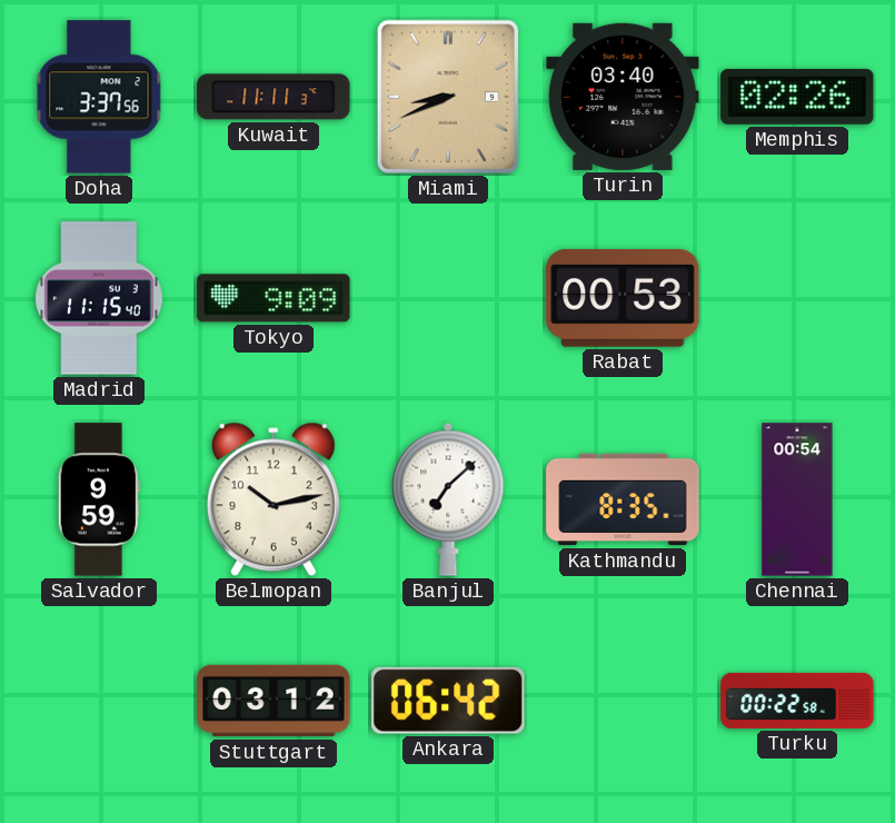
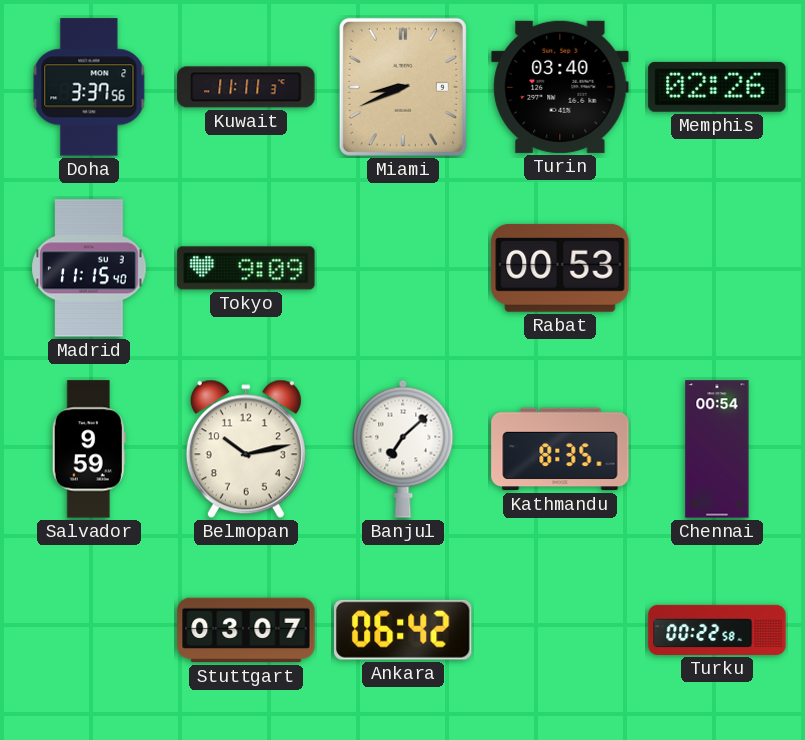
Stuttgart: 03:12 -> 03:07
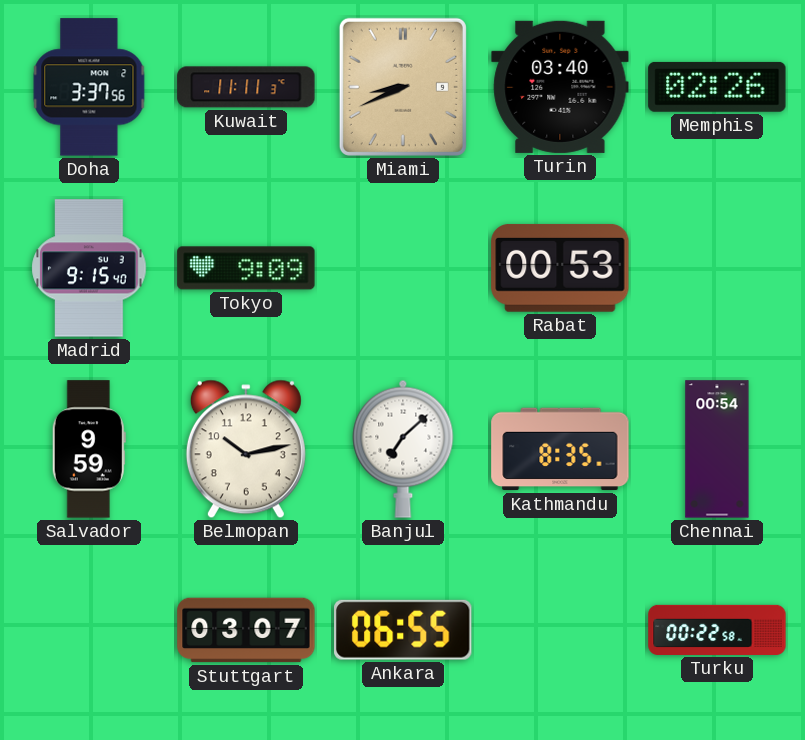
Madrid: 11:15 -> 9:15
Ankara: 06:42 -> 06:55
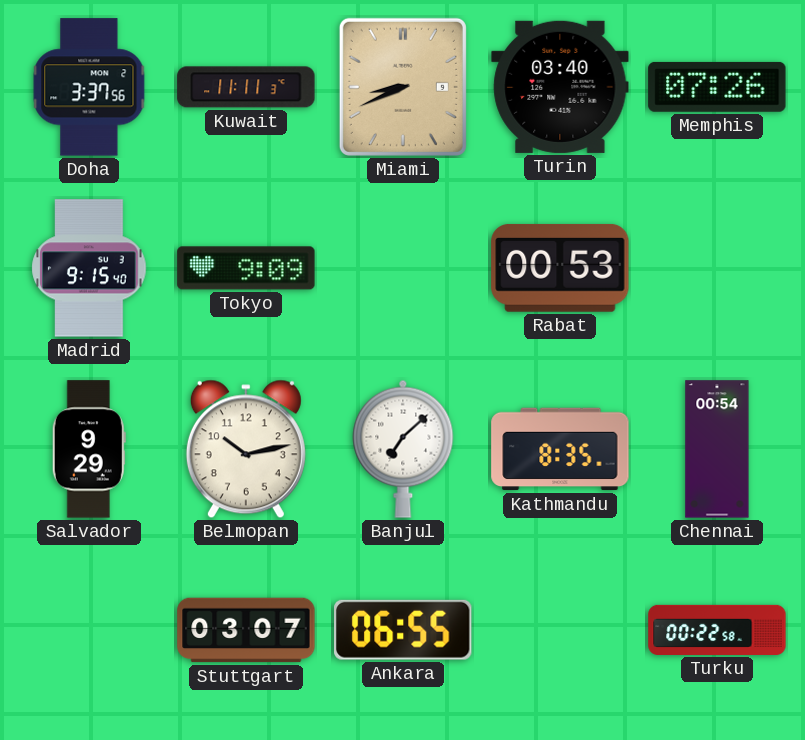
Memphis: 02:26 -> 07:26
Salvador: 9:59 -> 9:29
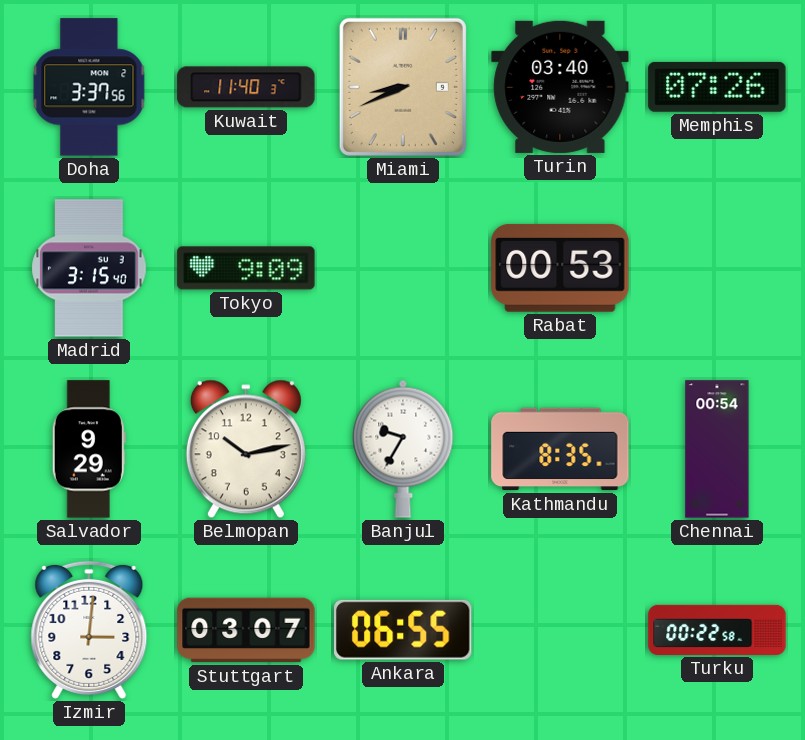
Kuwait: 11:11 -> 11:40
Madrid: 9:15 -> 3:15
Banjul: 7:08 -> 9:35
Izmir: none -> 3:01
